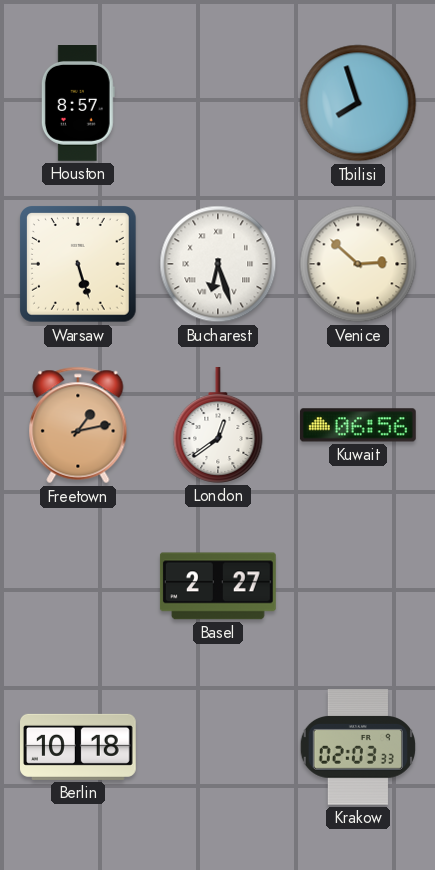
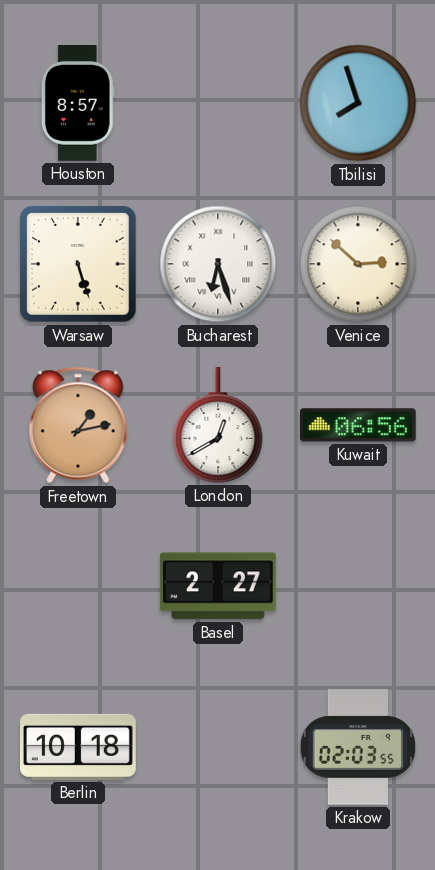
London: 12:39 -> 12:40
Krakow: 02:03:33 -> 02:03:55
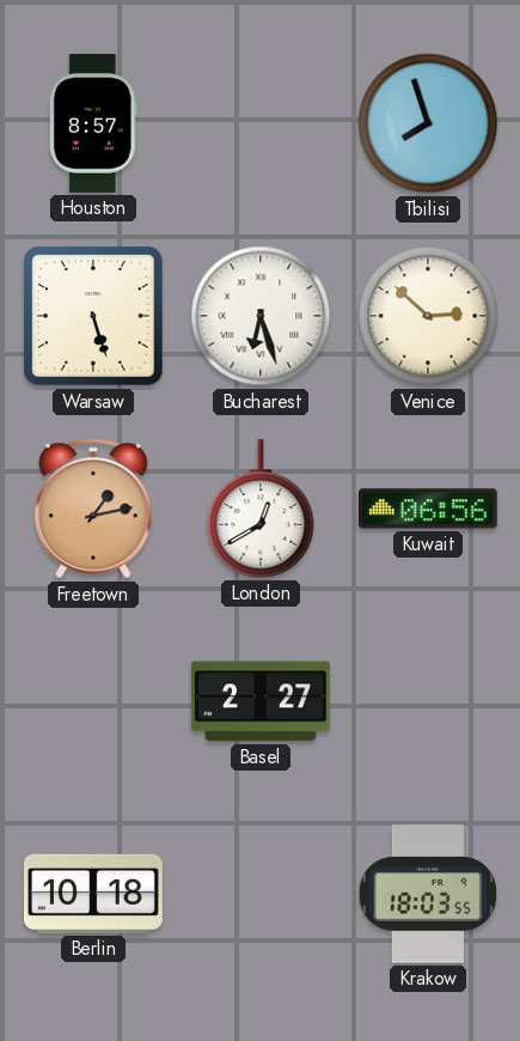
Krakow: 02:03 -> 18:03
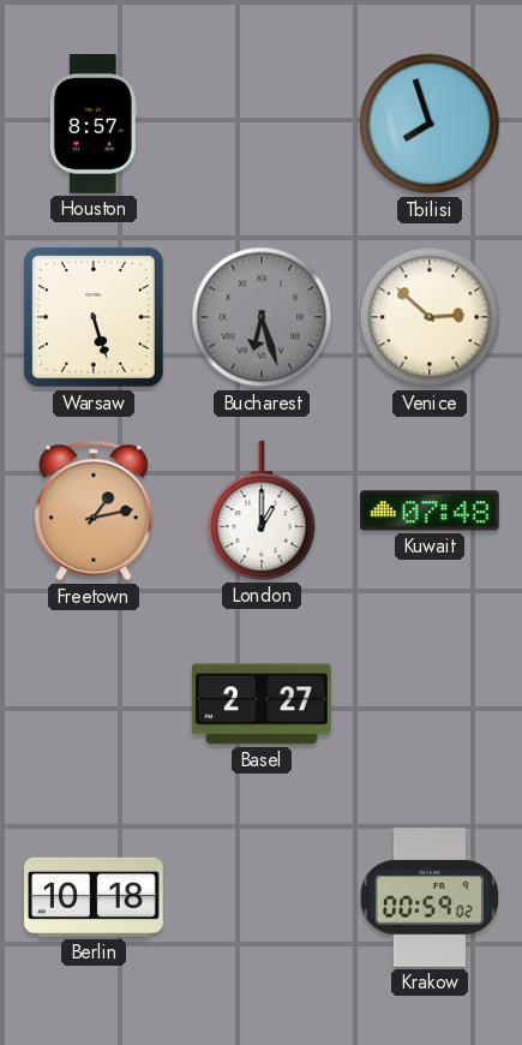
Bucharest dial: white -> grey
London: 12:40 -> 1:00
Kuwait: 06:56 -> 07:48
Krakow: 18:03 -> 00:59
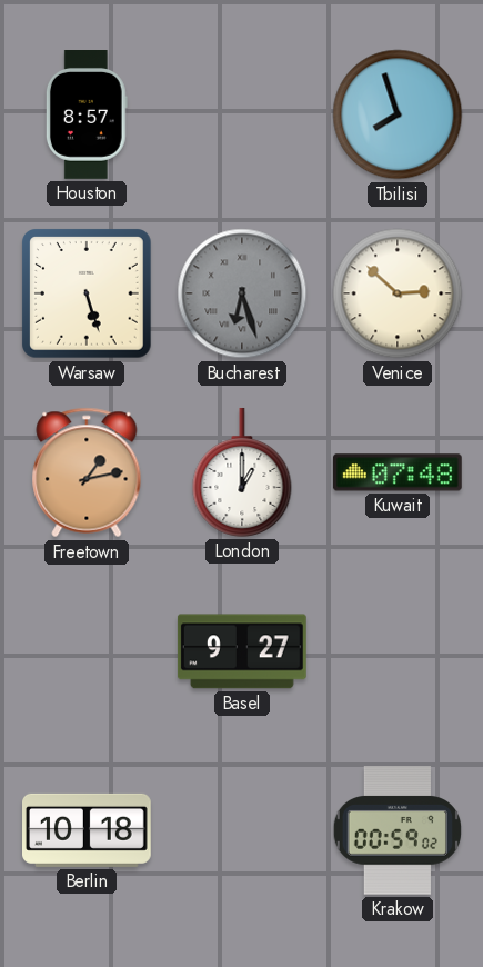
Basel: 2:27 -> 9:27
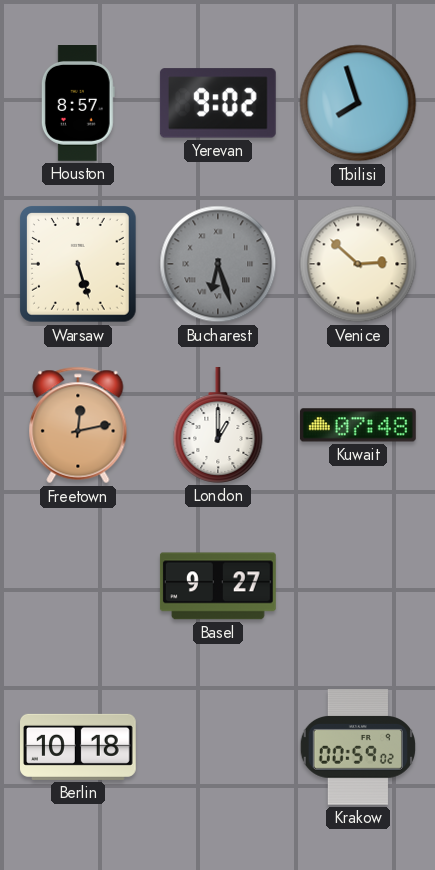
Yerevan: none -> 9:02
Freetown: 1:13 -> 12:13
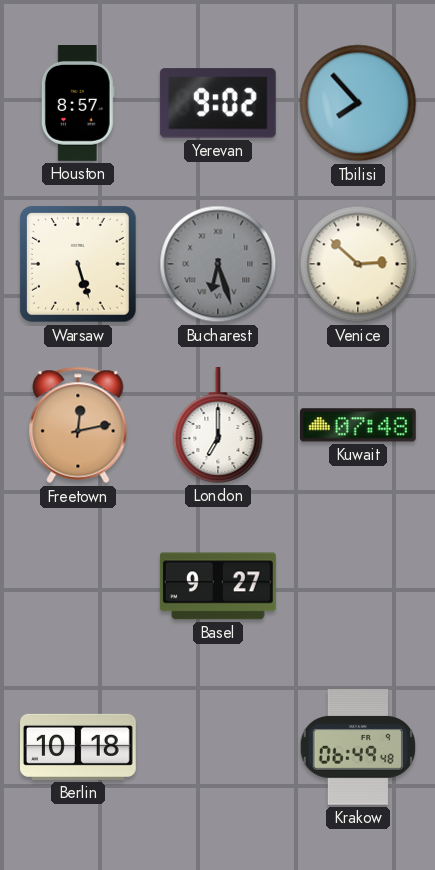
Tbilisi: 7:57 -> 7:53
London: 1:00 -> 7:00
Krakow: 00:59 -> 06:49
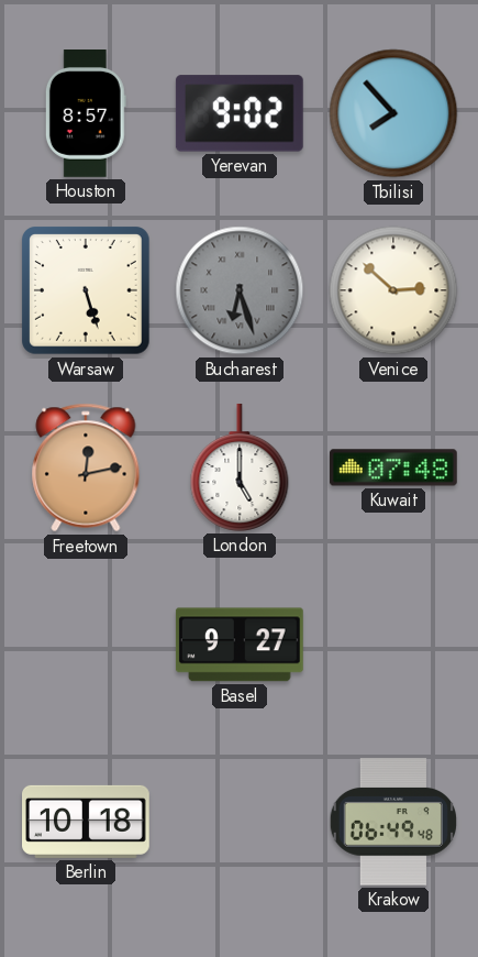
London: 7:00 -> 5:00
